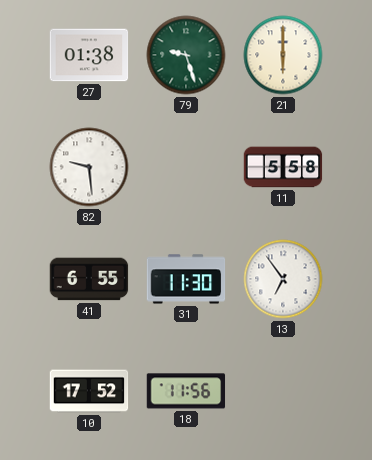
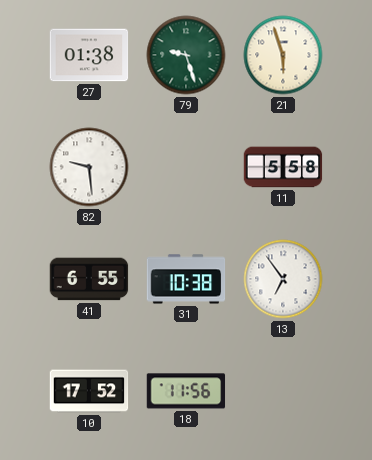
21: 6:00 -> 5:57
31: 11:30 -> 10:38
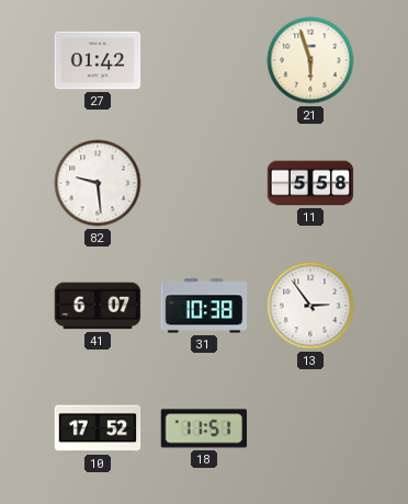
27: 01:38 -> 01:42
79: 9:27 -> none
41: 6:55 -> 6:07
13: 6:54 -> 2:54
18: 11:56 -> 11:51
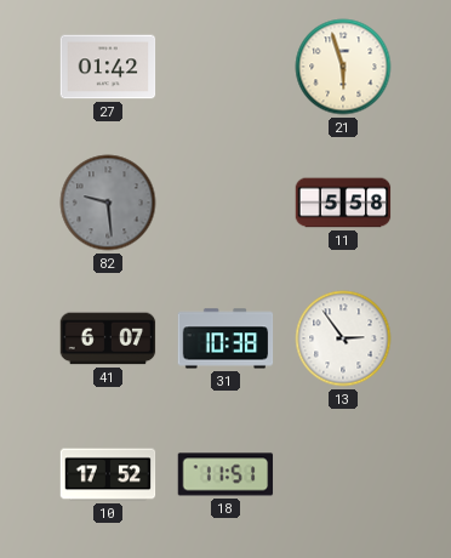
82 dial: white -> grey
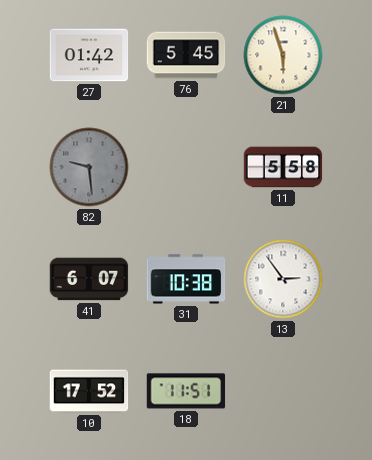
76: none -> 5:45
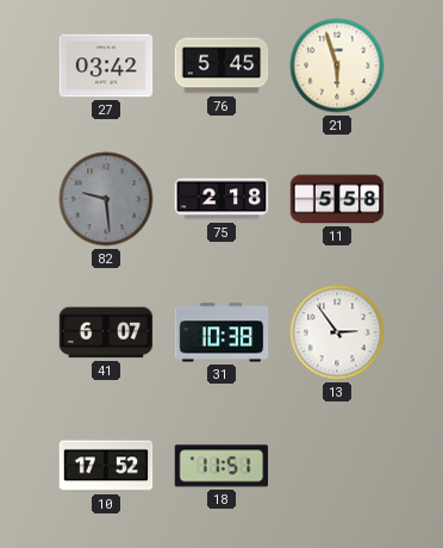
27: 01:42 -> 03:42
75: none -> 2:18
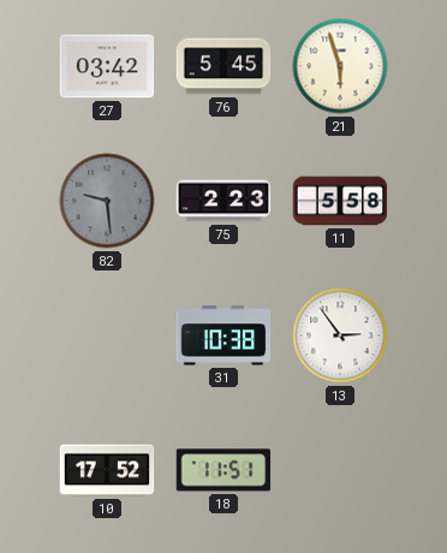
75: 2:18 -> 2:23
41: 6:07 -> none
